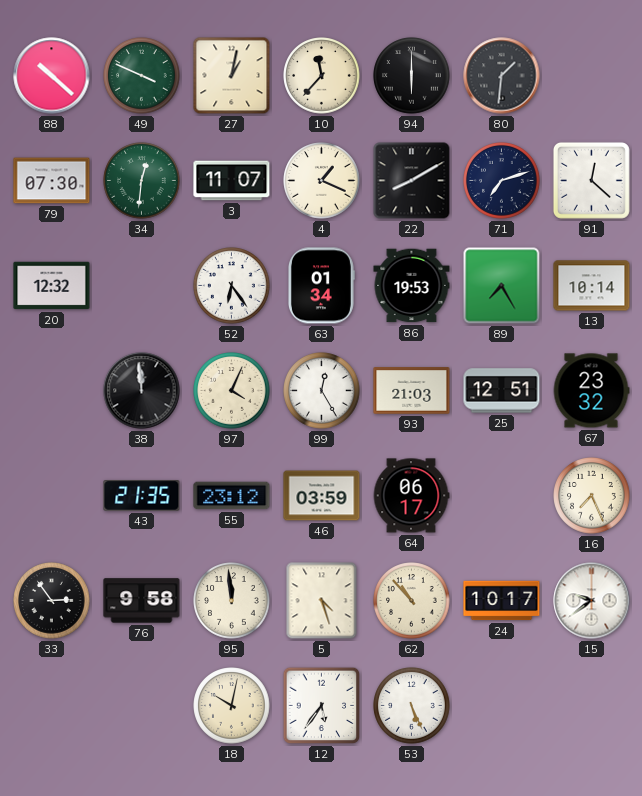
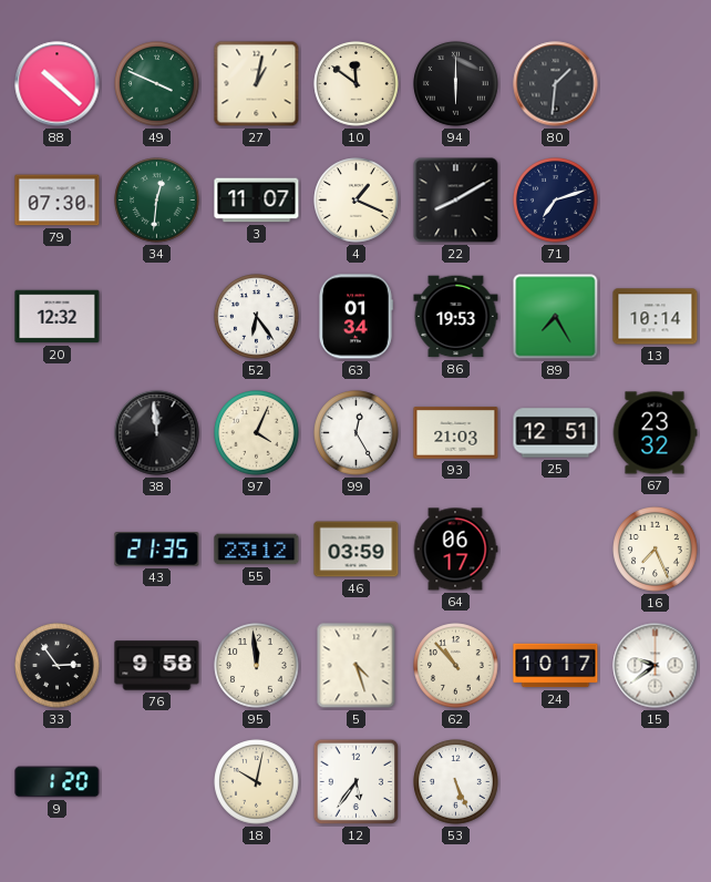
10: 11:37 -> 11:51
91: 12:22 -> none
9: none -> 1:20
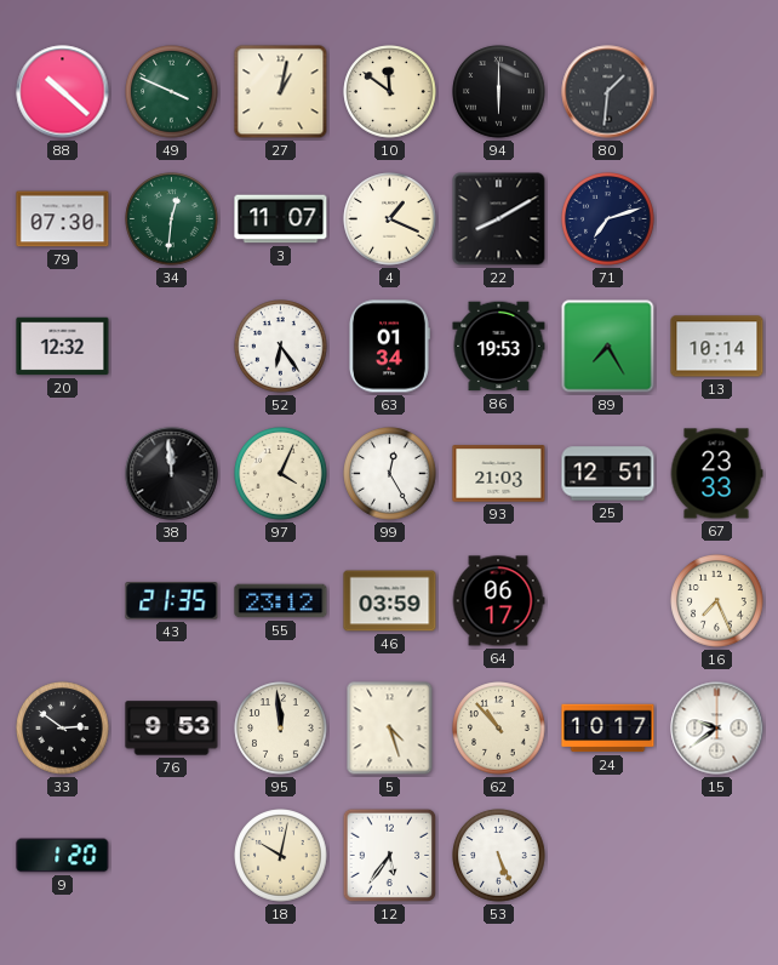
67: 23:32 -> 23:33
33: 2:54 -> 2:51
76: 9:58 -> 9:53
